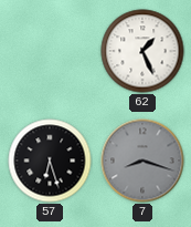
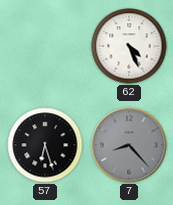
62: 1:26 -> 4:26
7: 8:18 -> 8:23
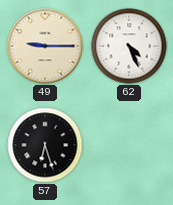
49: none -> 9:15
7: 8:23 -> none
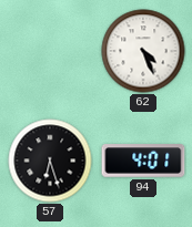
49: 9:15 -> none
94: none -> 4:01
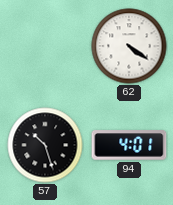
62: 4:26 -> 4:21
57: 6:27 -> 10:27
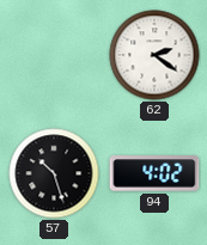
62: 4:21 -> 2:21
94: 4:01 -> 4:02
